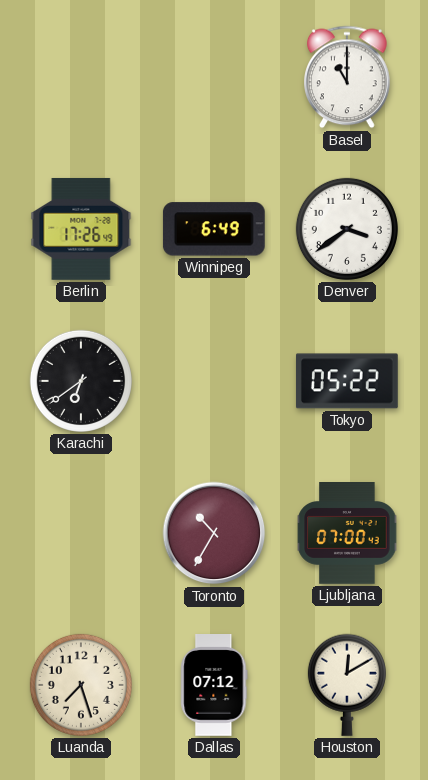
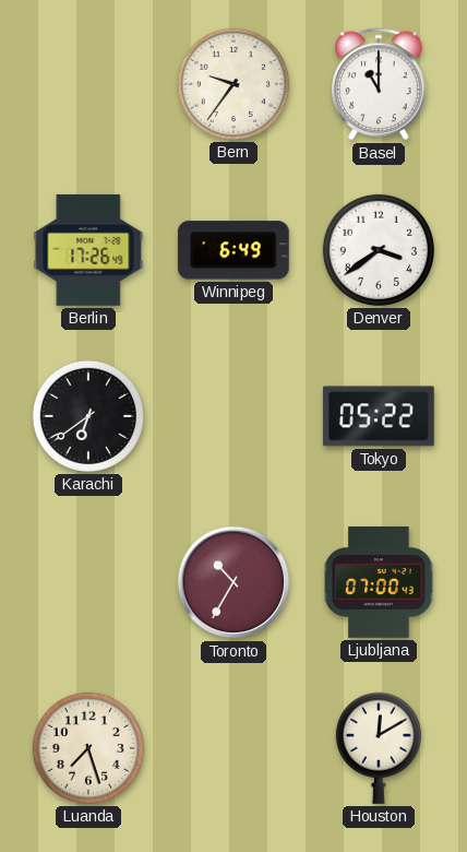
Bern: none -> 9:36
Dallas: 07:12 -> none
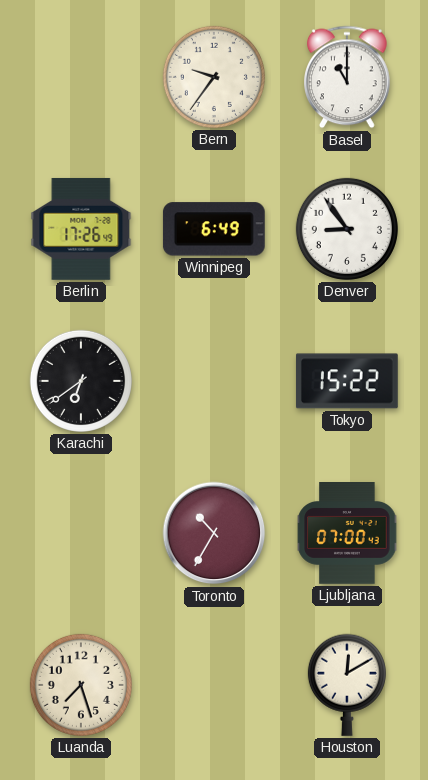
Denver: 3:39 -> 8:54
Tokyo: 05:22 -> 15:22
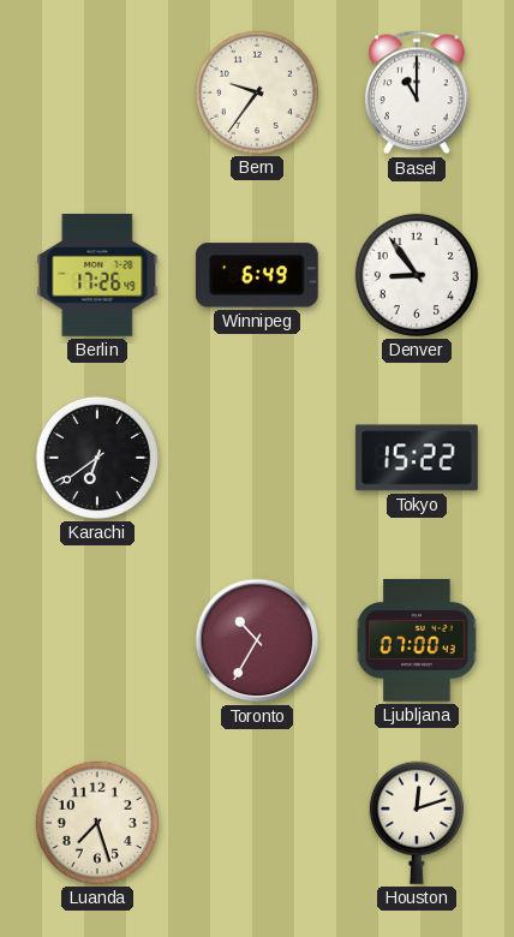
Houston: 12:10 -> 12:12
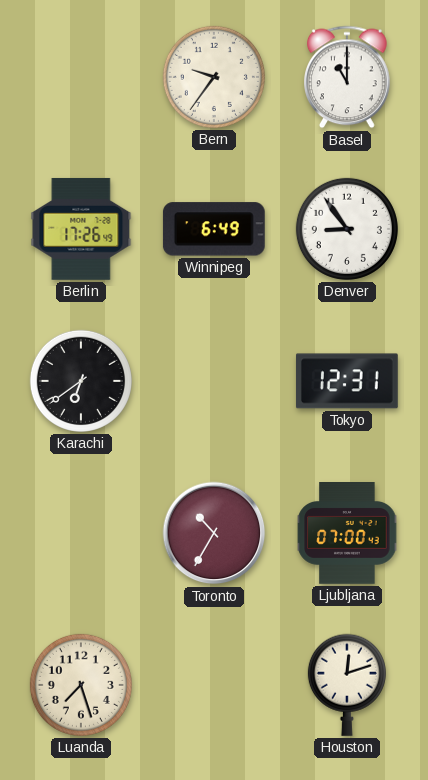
Tokyo: 15:22 -> 12:31
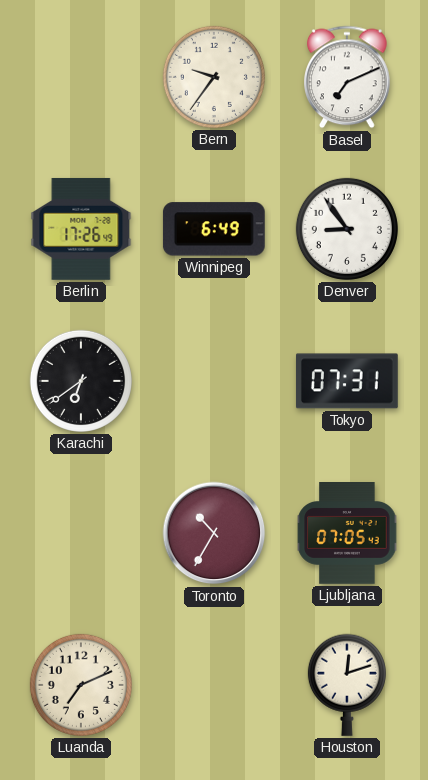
Basel: 11:00 -> 7:11
Tokyo: 12:31 -> 07:31
Ljubljana: 07:00 -> 07:05
Luanda: 7:27 -> 7:11
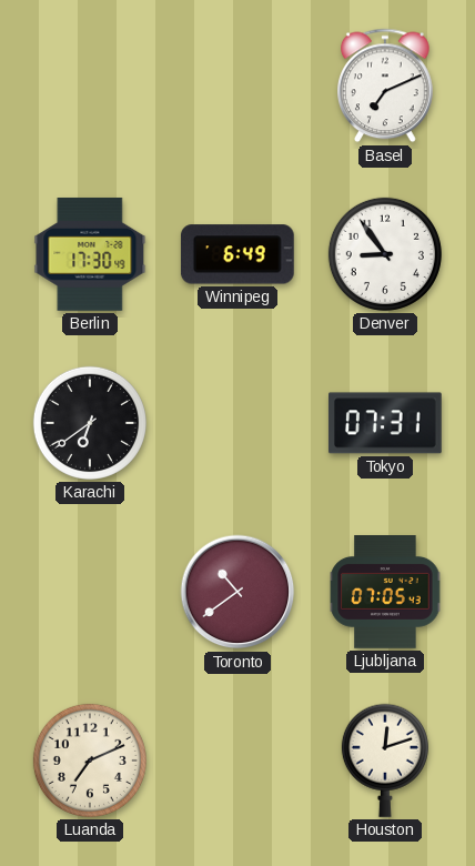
Bern: 9:36 -> none
Berlin: 17:26 -> 17:30
Toronto: 10:35 -> 10:39
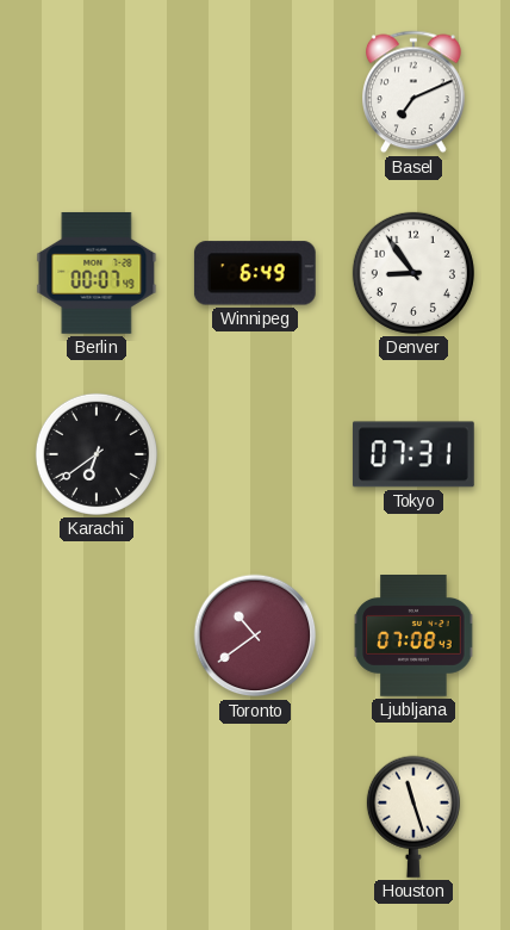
Berlin: 17:30 -> 00:07
Ljubljana: 07:05 -> 07:08
Luanda: 7:11 -> none
Houston: 12:12 -> 11:27
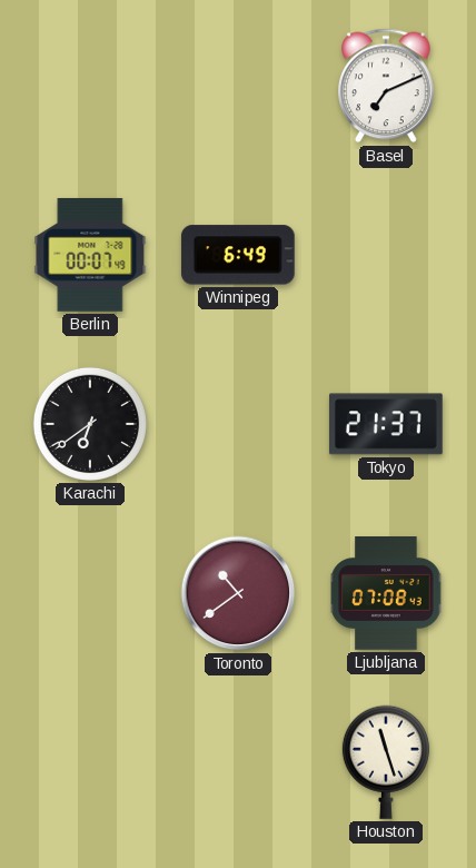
Denver: 8:54 -> none
Tokyo: 07:31 -> 21:37
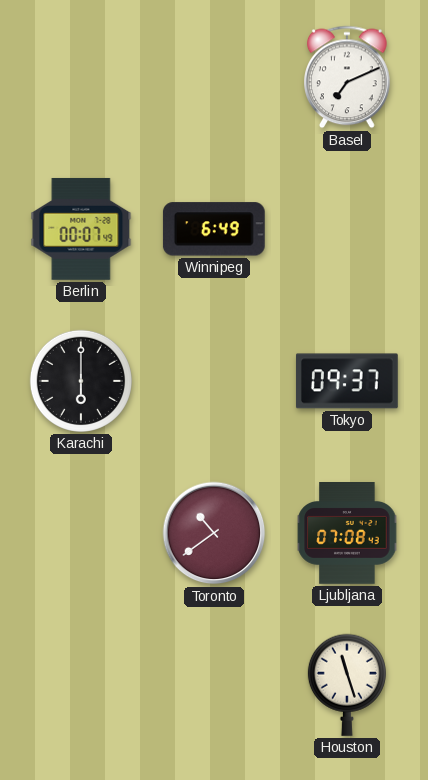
Karachi: 6:39 -> 6:00
Tokyo: 21:37 -> 09:37
